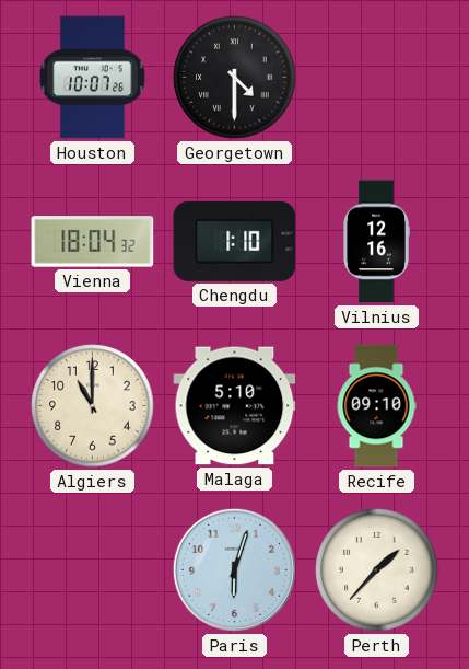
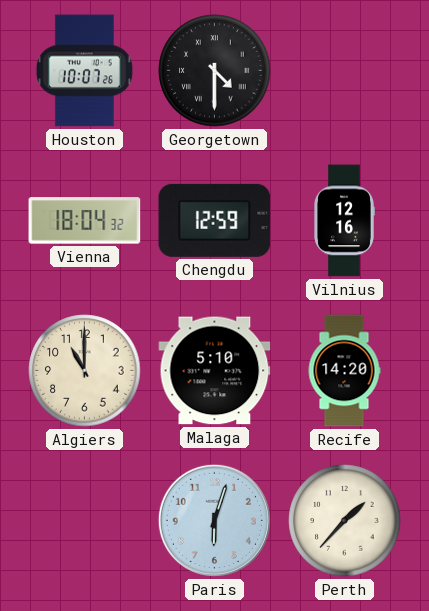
Chengdu: 1:10 -> 12:59
Recife: 09:10 -> 14:20
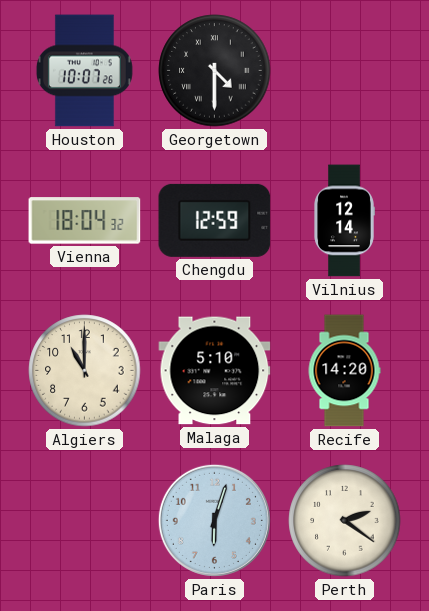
Vilnius: 12:16 -> 12:14
Perth: 1:37 -> 2:21
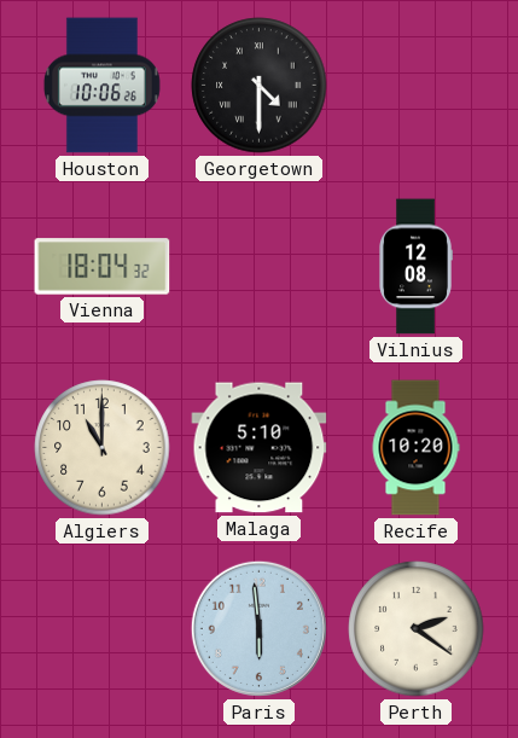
Houston: 10:07 -> 10:06
Chengdu: 12:59 -> none
Vilnius: 12:14 -> 12:08
Recife: 14:20 -> 10:20
Paris: 6:03 -> 5:59
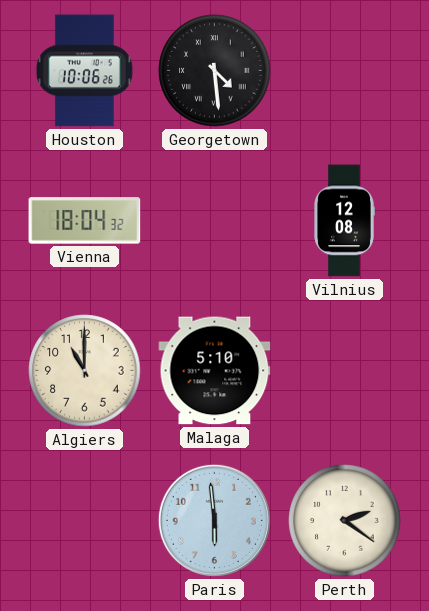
Georgetown: 4:30 -> 4:29
Recife: 10:20 -> none
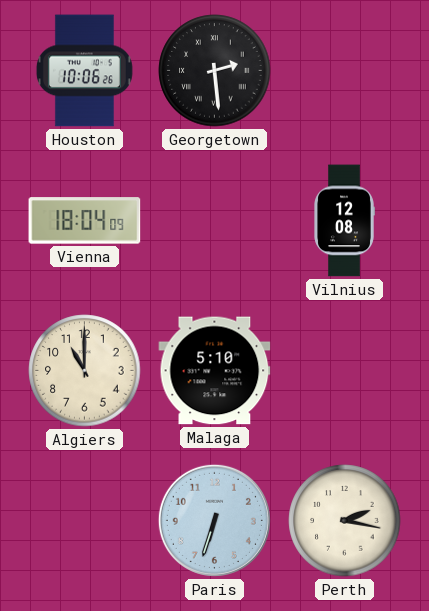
Georgetown: 4:29 -> 2:29
Vienna: 18:04:32 -> 18:04:09
Paris: 5:59 -> 6:33
Perth: 2:21 -> 2:17
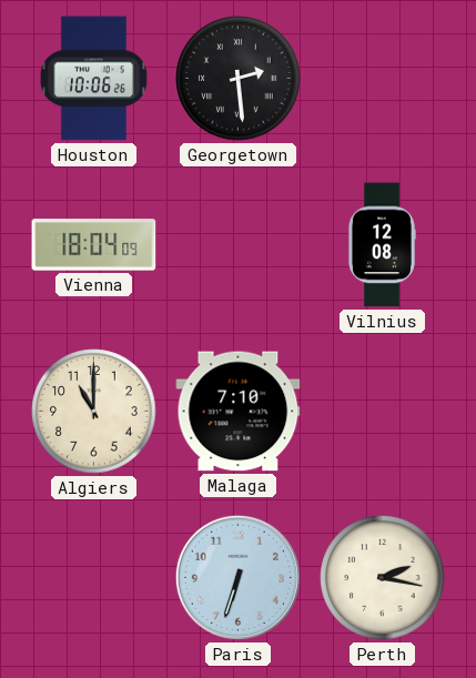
Malaga: 5:10 -> 7:10
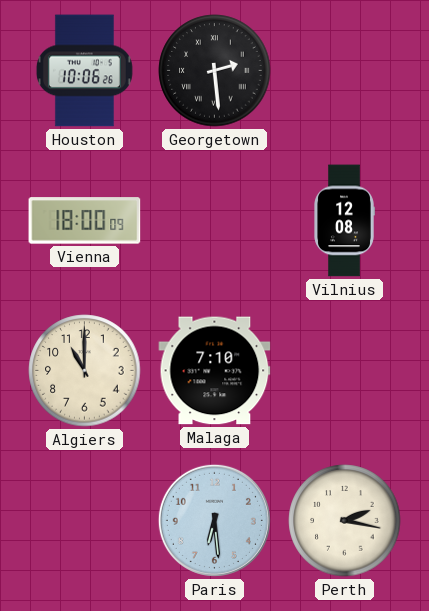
Vienna: 18:04 -> 18:00
Paris: 6:33 -> 6:29
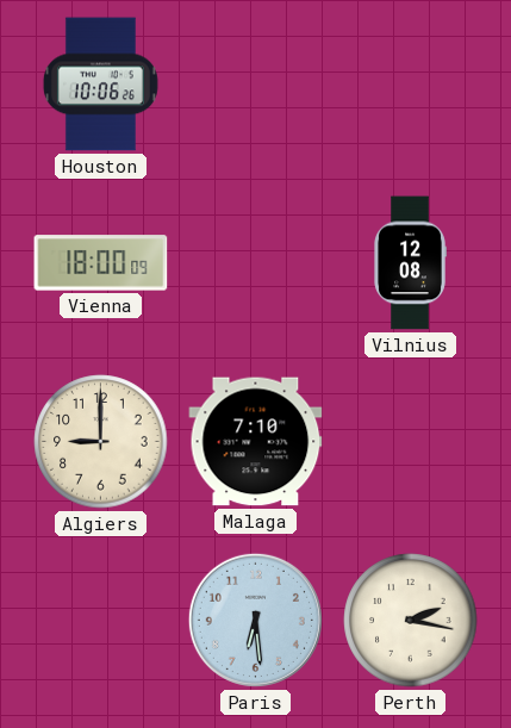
Georgetown: 2:29 -> none
Algiers: 11:00 -> 9:00
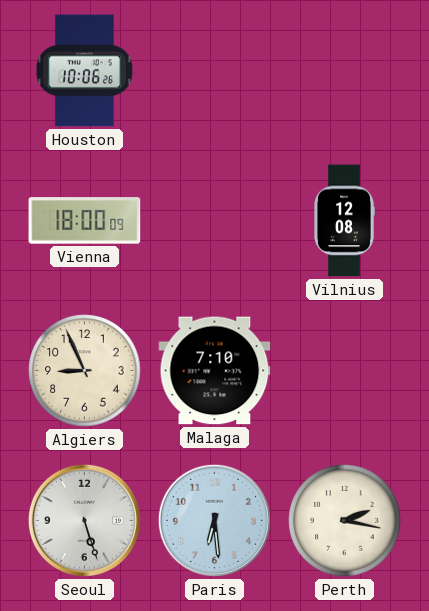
Algiers: 9:00 -> 8:56
Seoul: none -> 5:27
